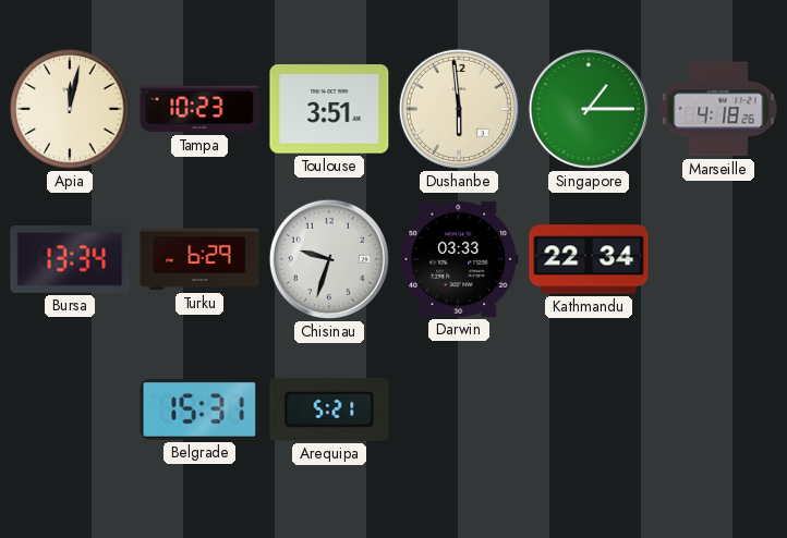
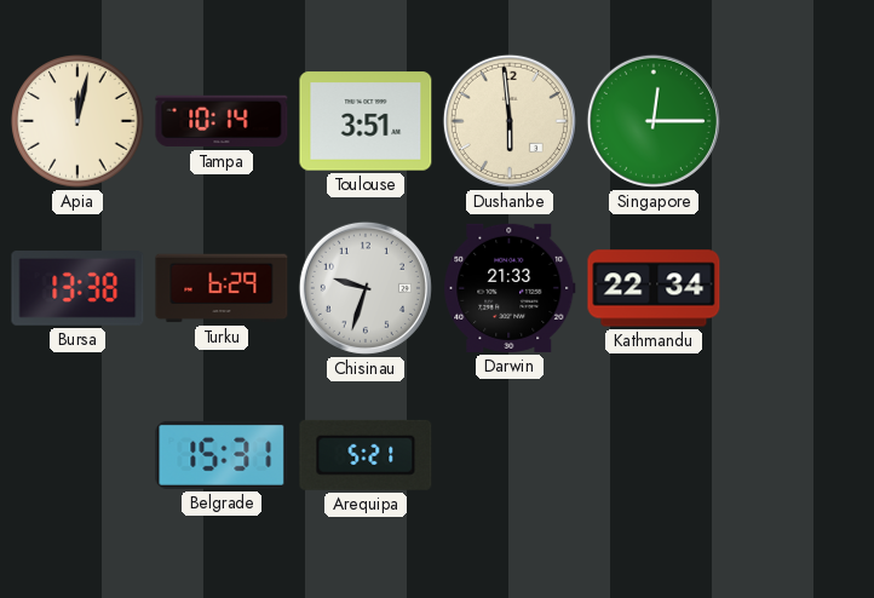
Tampa: 10:23 -> 10:14
Singapore: 1:15 -> 12:15
Marseille: 4:18 -> none
Bursa: 13:34 -> 13:38
Darwin: 03:33 -> 21:33
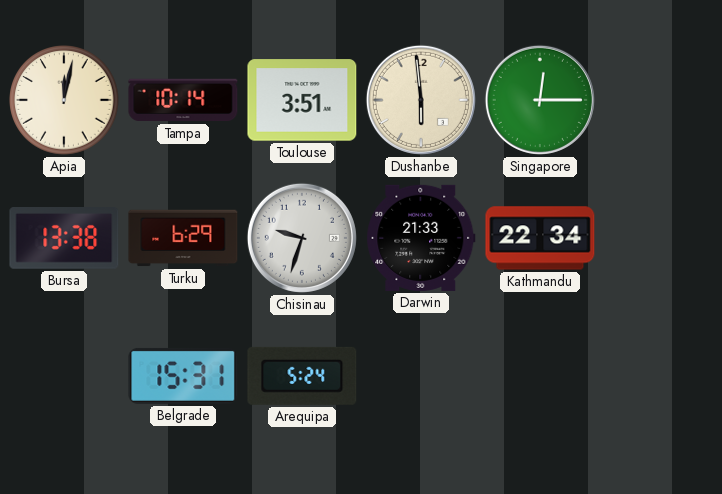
Arequipa: 5:21 -> 5:24
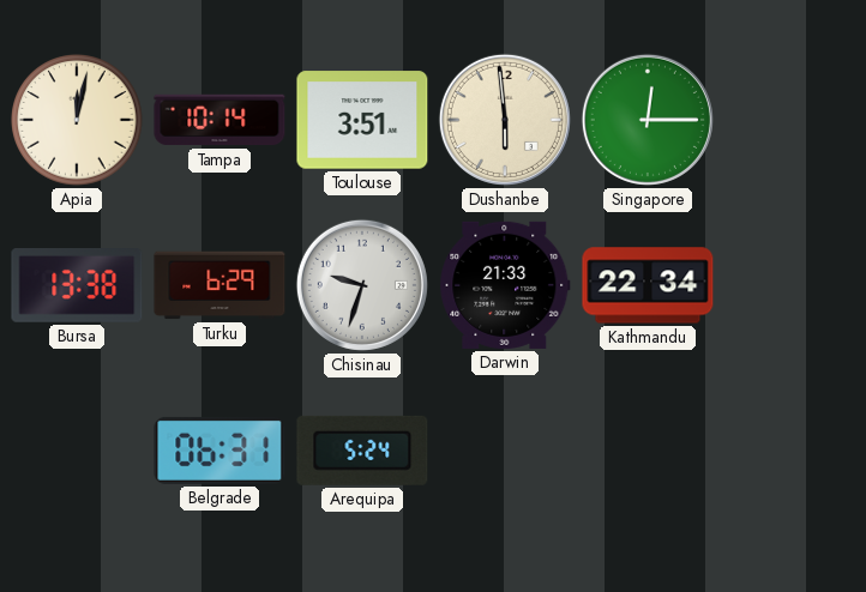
Belgrade: 15:31 -> 06:31
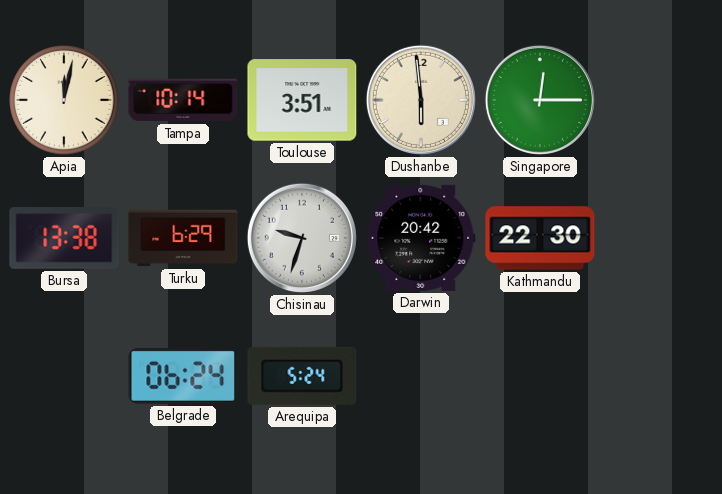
Darwin: 21:33 -> 20:42
Kathmandu: 22:34 -> 22:30
Belgrade: 06:31 -> 06:24
